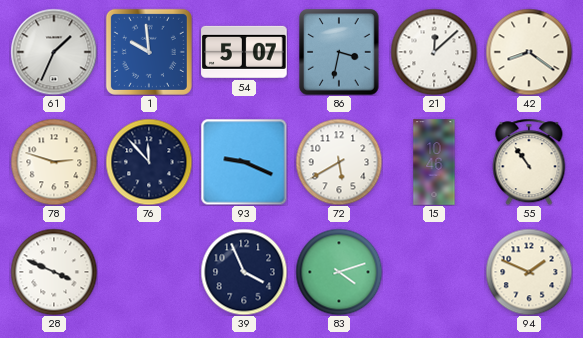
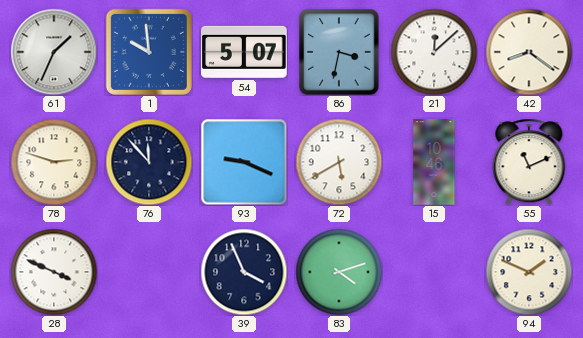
55: 10:54 -> 11:11
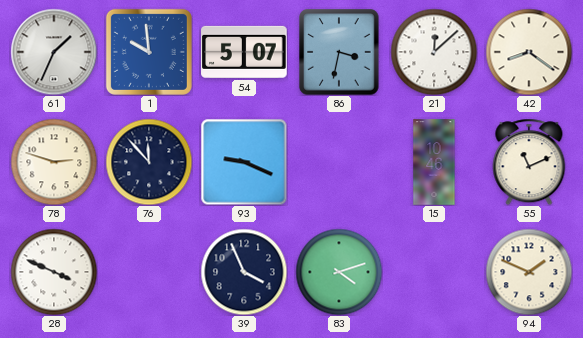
72: 5:40 -> none
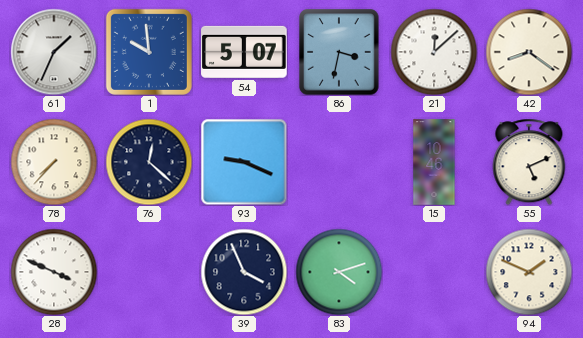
78: 2:48 -> 7:37
76: 11:53 -> 12:22
55: 11:11 -> 5:11
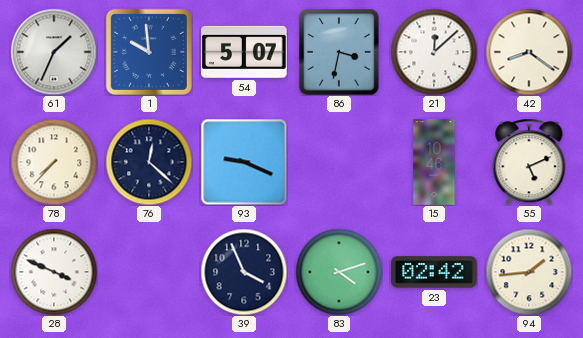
23: none -> 02:42
94: 1:49 -> 1:44
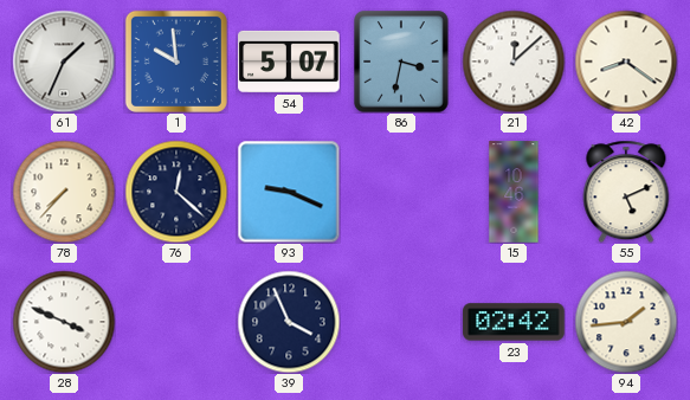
83: 4:12 -> none
